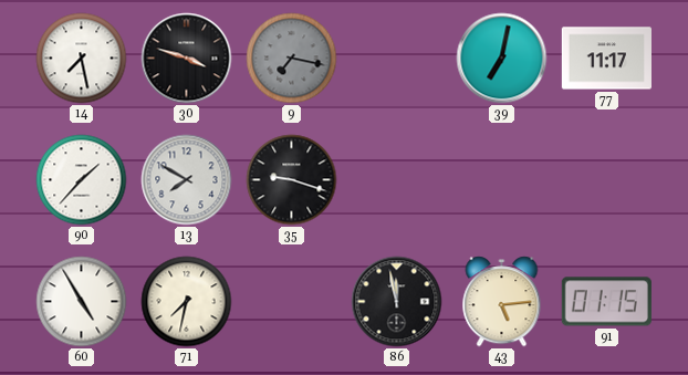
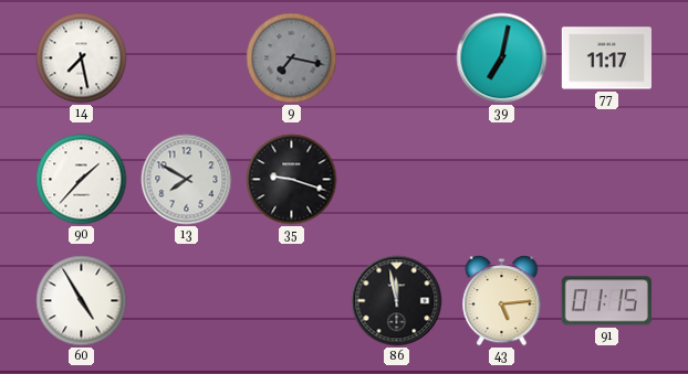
30: 3:48 -> none
71: 7:32 -> none
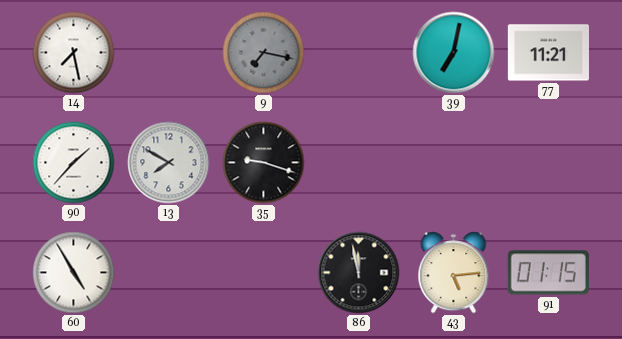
77: 11:17 -> 11:21
